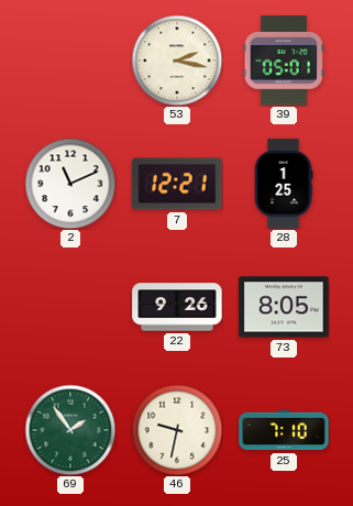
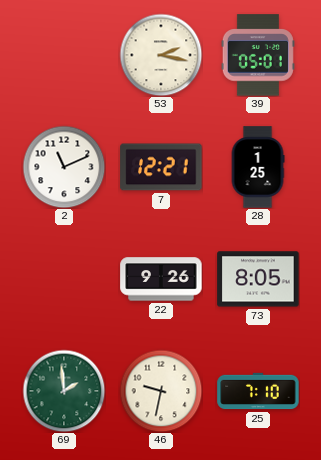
69: 1:54 -> 1:59
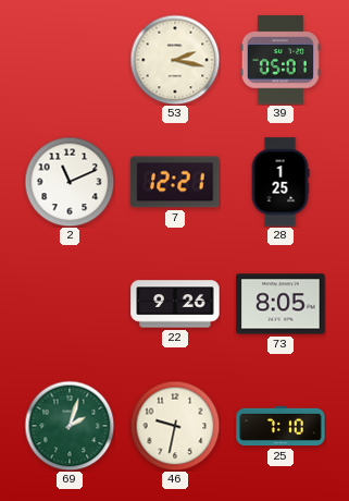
69: 1:59 -> 2:03
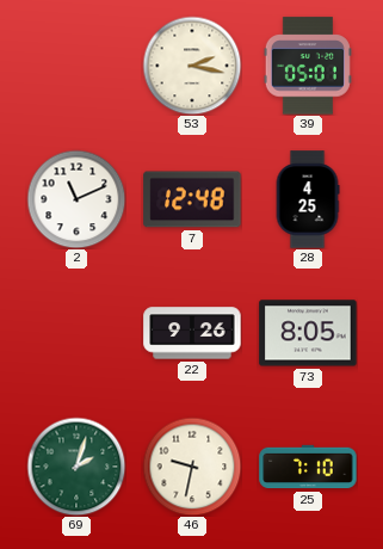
7: 12:21 -> 12:48
28: 1:25 -> 4:25
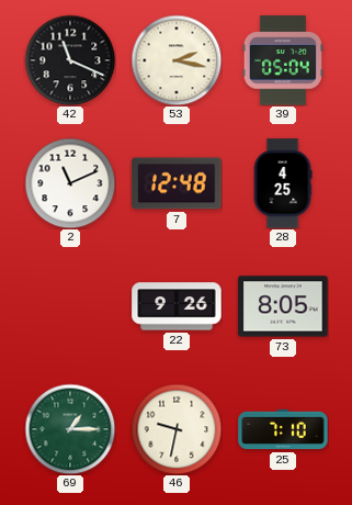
42: none -> 11:19
39: 05:01 -> 05:04
69: 2:03 -> 1:15
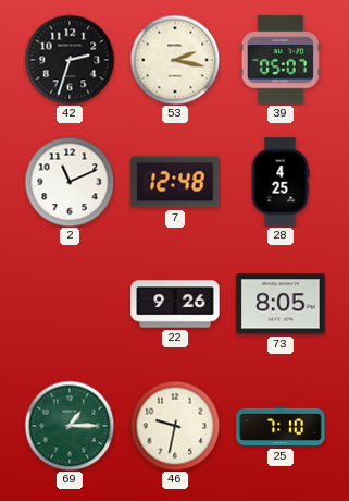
42: 11:19 -> 2:33
39: 05:04 -> 05:07
